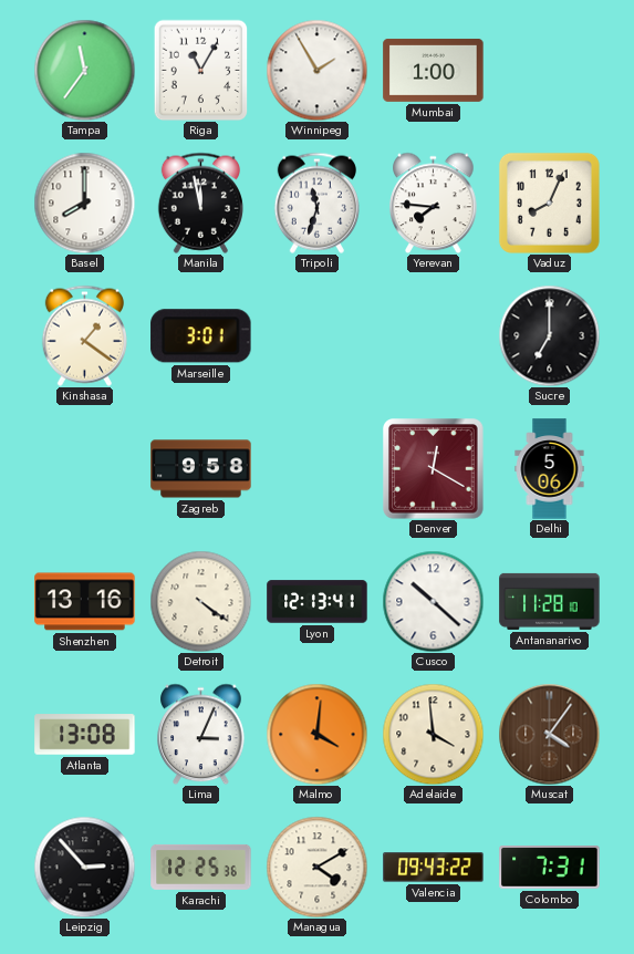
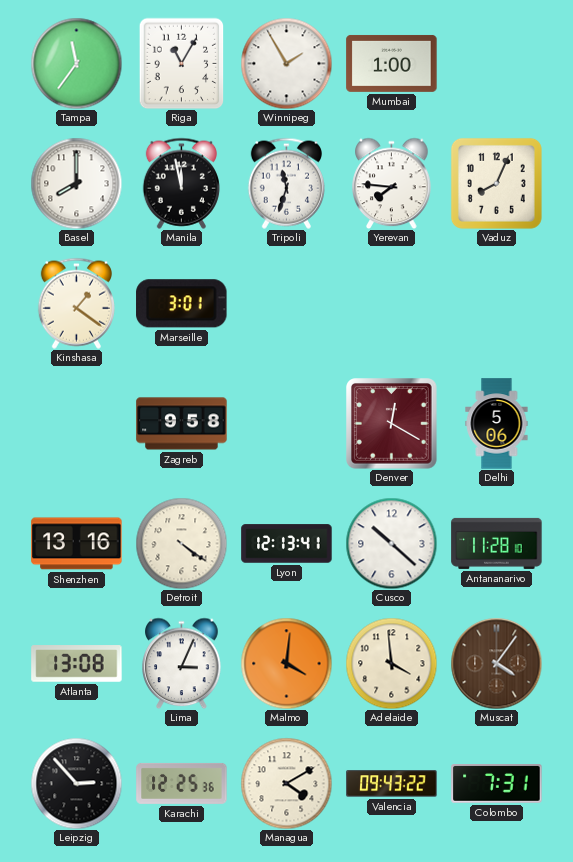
Sucre: 7:00 -> none
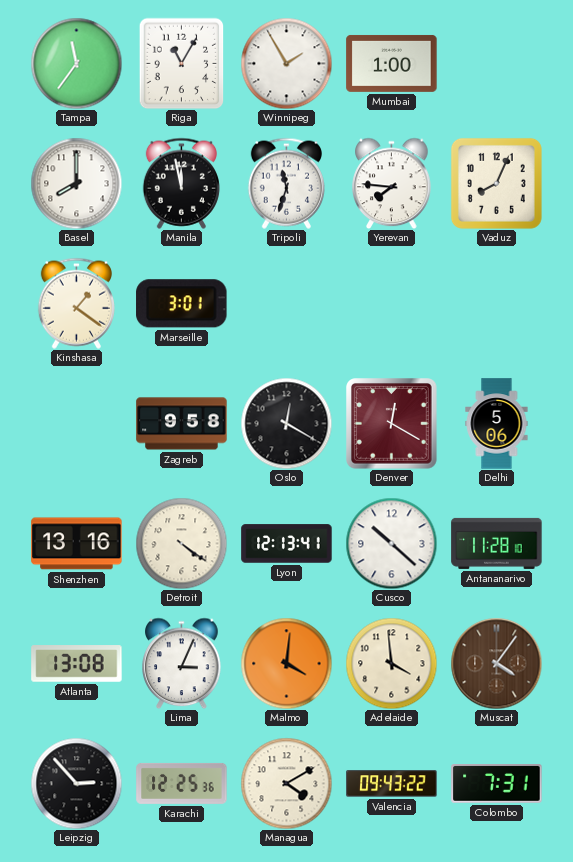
Oslo: none -> 12:20
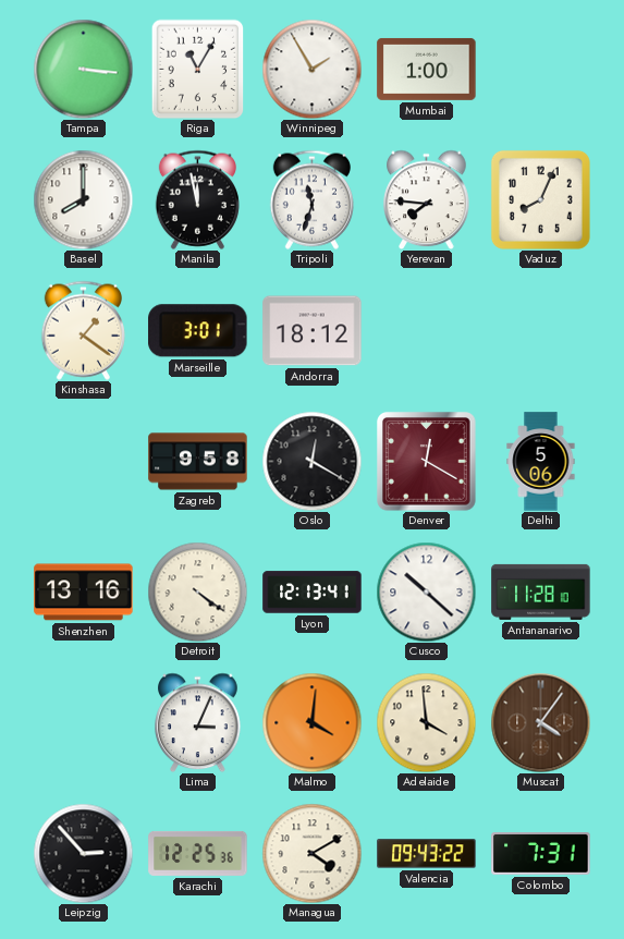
Tampa: 11:36 -> 3:16
Andorra: none -> 18:12
Atlanta: 13:08 -> none
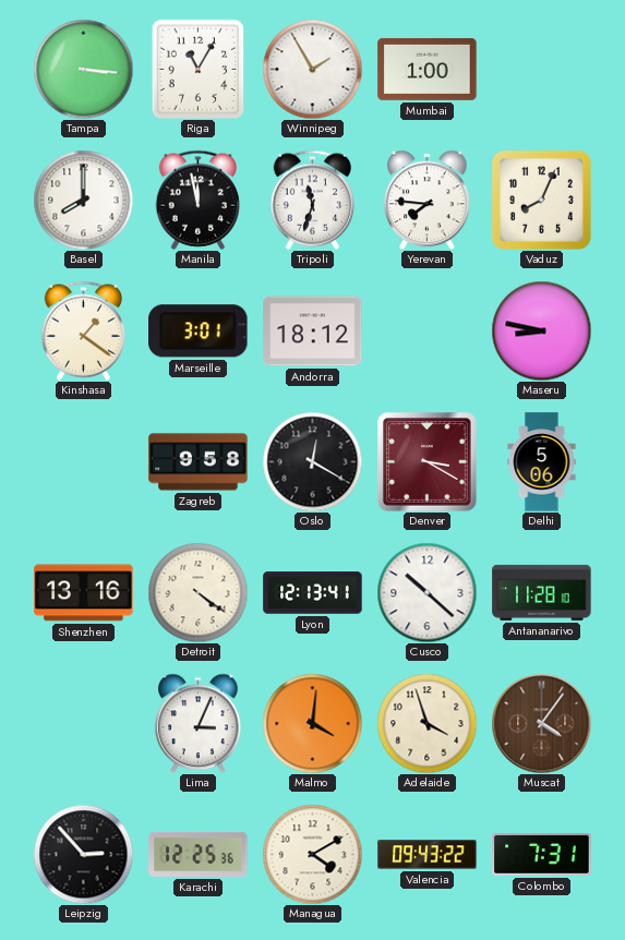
Maseru: none -> 8:47
Denver: 12:20 -> 3:20
Adelaide: 3:59 -> 3:57
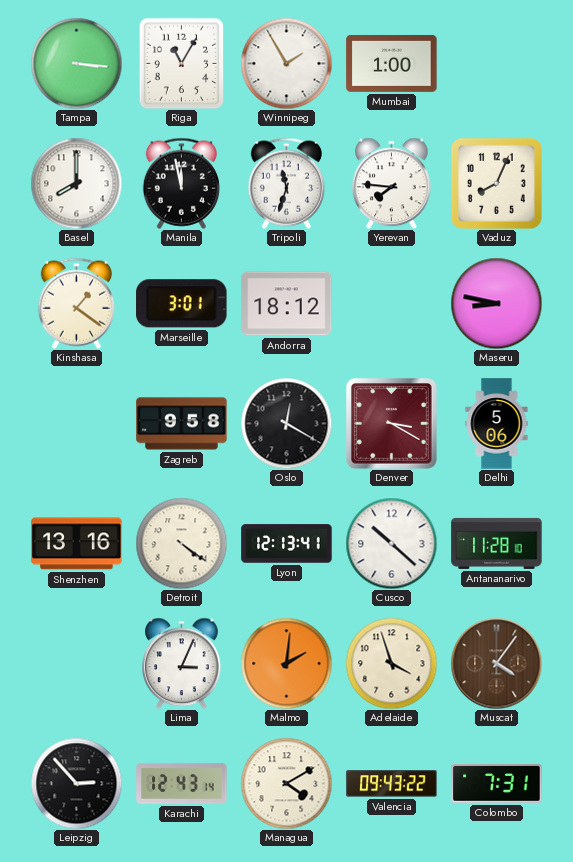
Malmo: 4:01 -> 2:01
Karachi: 12:25 -> 12:43
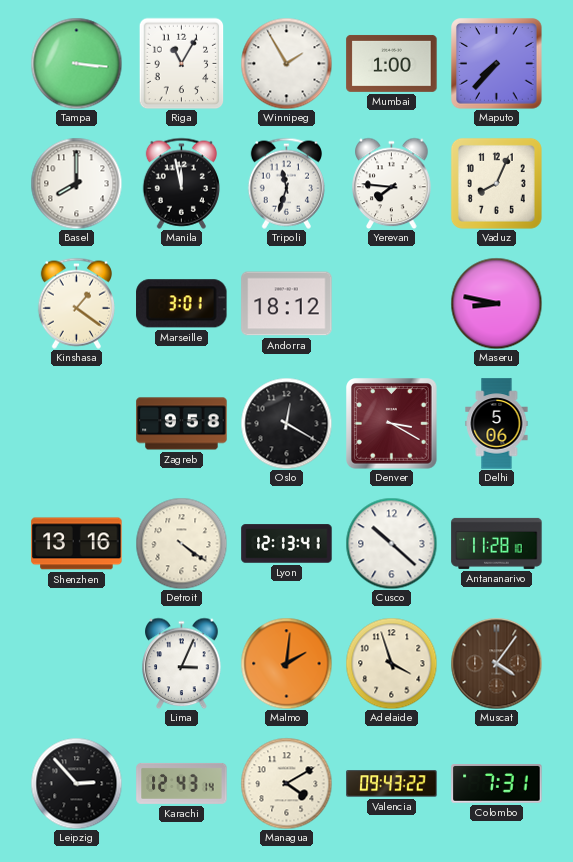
Maputo: none -> 7:37
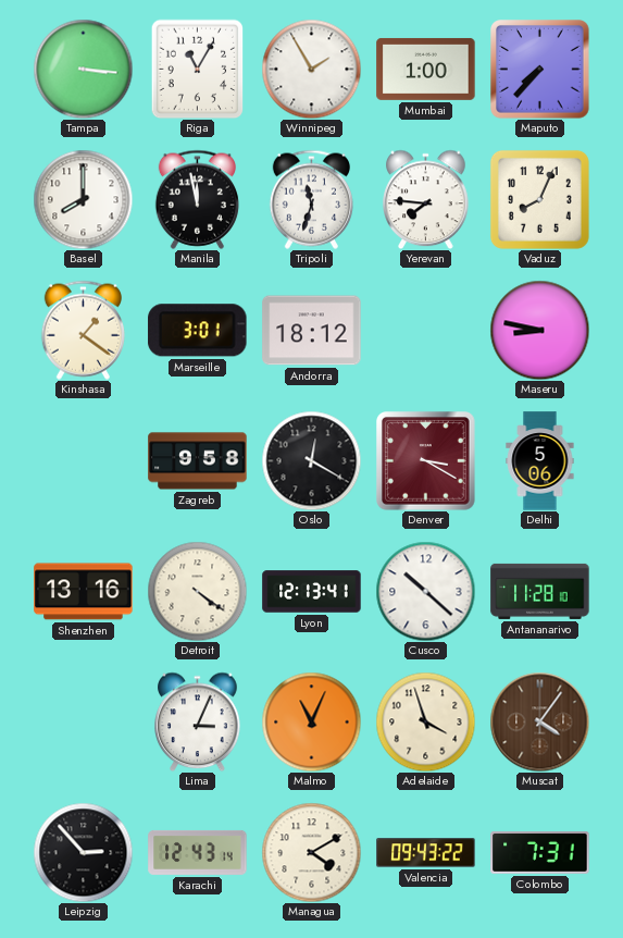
Malmo: 2:01 -> 11:04
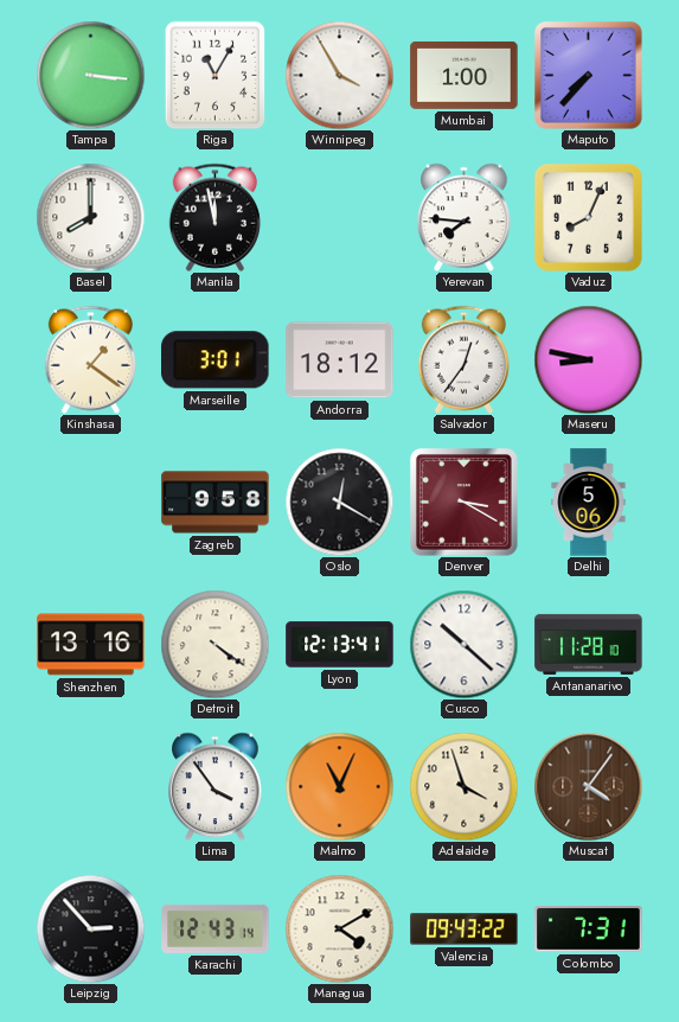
Winnipeg: 1:55 -> 3:55
Tripoli: 11:33 -> none
Salvador: none -> 12:36
Lima: 3:04 -> 3:54
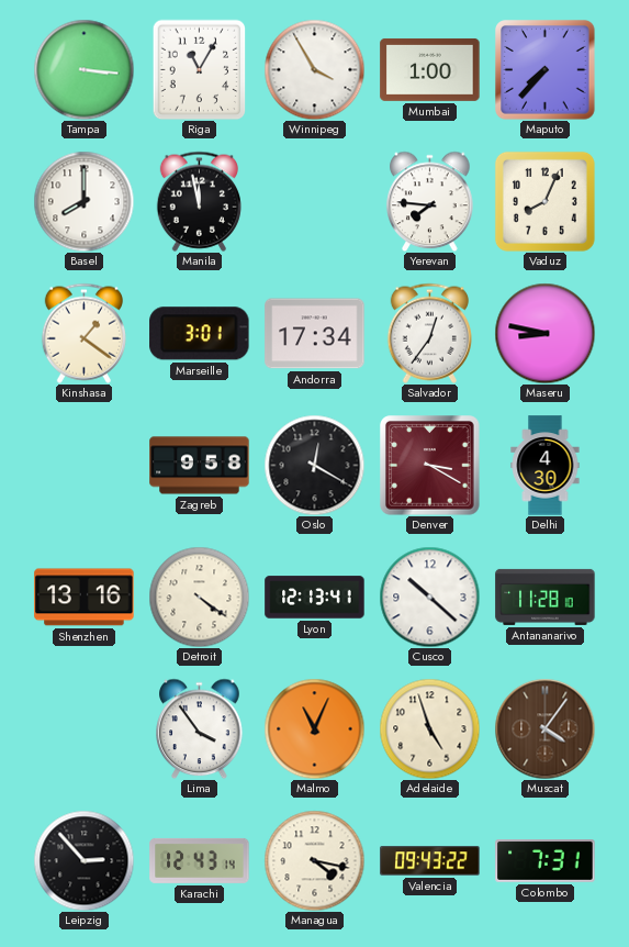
Andorra: 18:12 -> 17:34
Delhi: 5:06 -> 4:30
Adelaide: 3:57 -> 4:57
Managua: 4:10 -> 4:17
